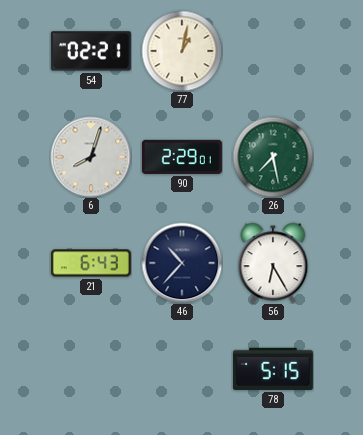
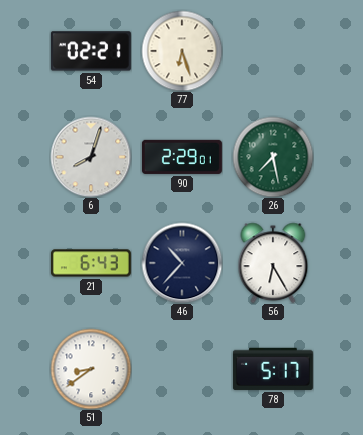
77: 1:02 -> 6:27
51: none -> 8:39
78: 5:15 -> 5:17
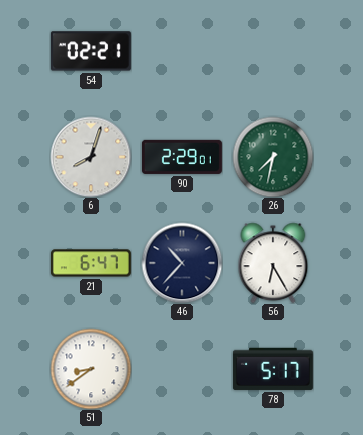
77: 6:27 -> none
26: 7:28 -> 7:32
21: 6:43 -> 6:47
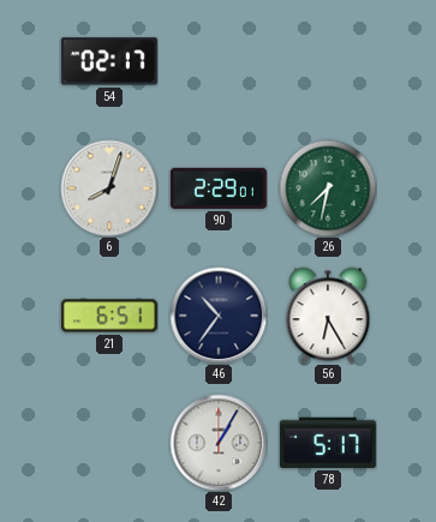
54: 02:21 -> 02:17
21: 6:47 -> 6:51
46: 10:37 -> 10:36
51: 8:39 -> none
42: none -> 1:05
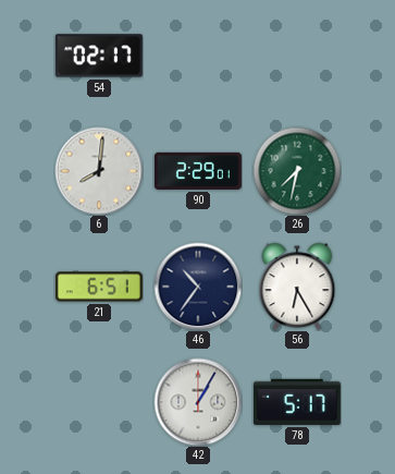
6: 8:03 -> 8:01
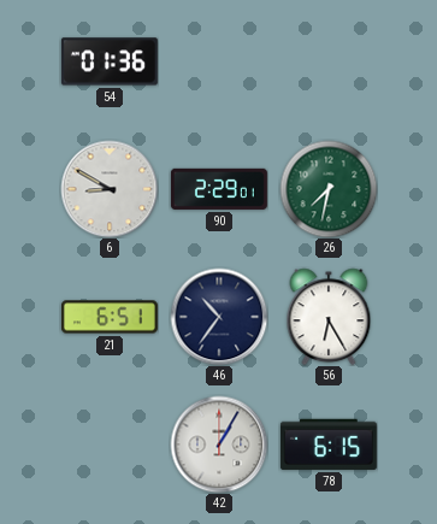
54: 02:17 -> 01:36
6: 8:01 -> 8:50
78: 5:17 -> 6:15
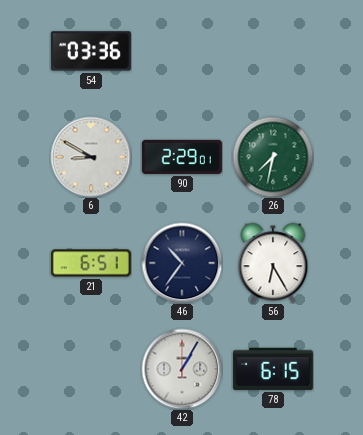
54: 01:36 -> 03:36
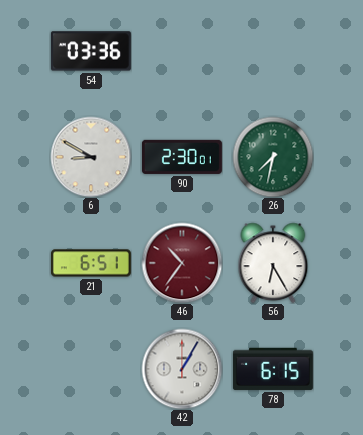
90: 2:29 -> 2:30
46 dial: navy -> burgundy
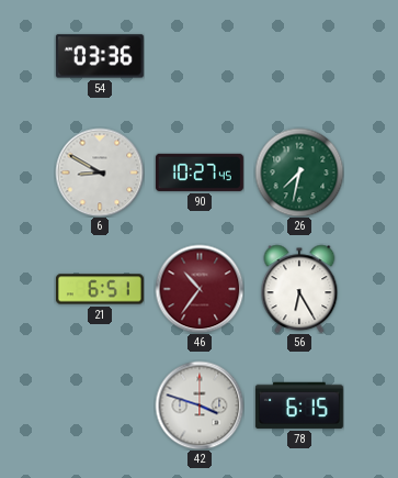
90: 2:30 -> 10:27
42: 1:05 -> 3:48
